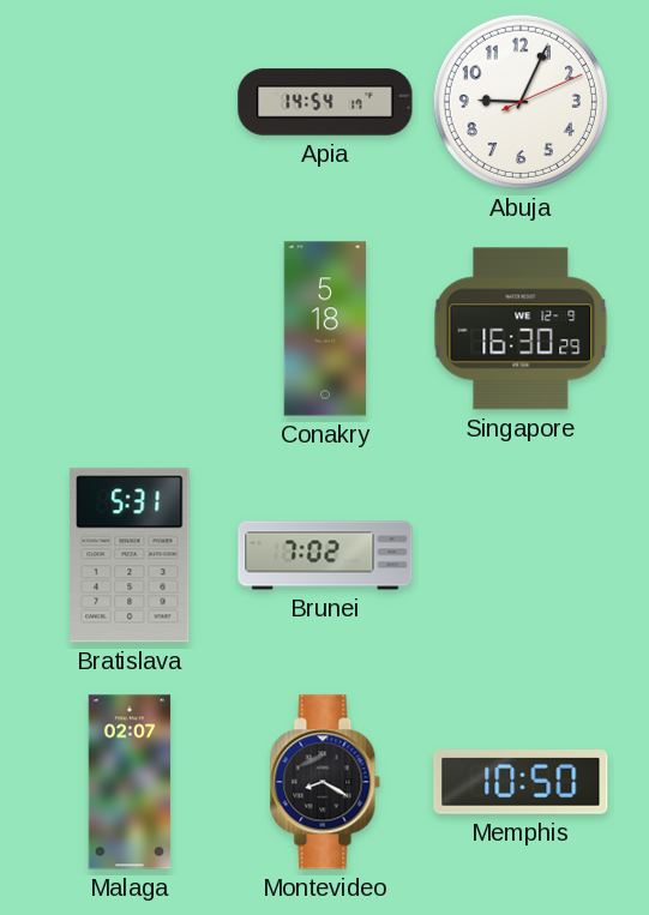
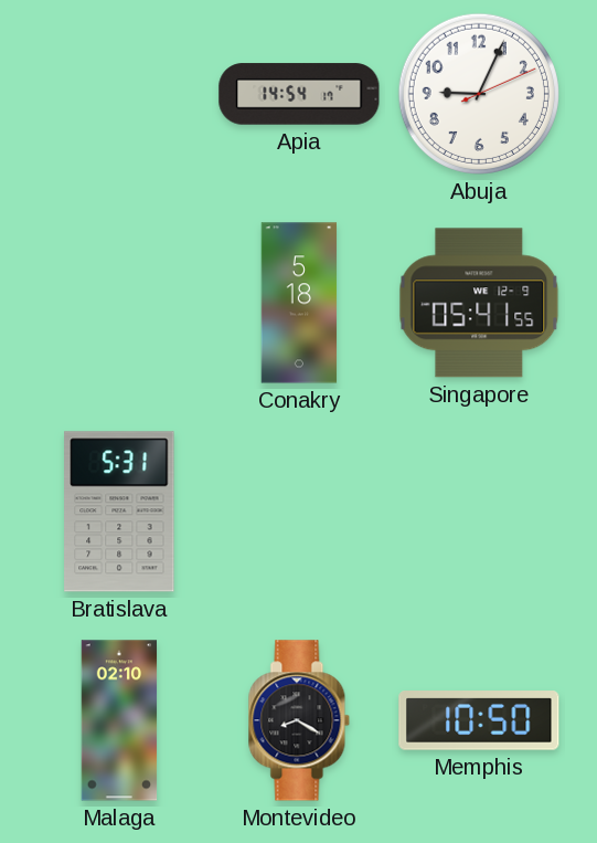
Singapore: 16:30 -> 05:41
Brunei: 7:02 -> none
Malaga: 02:07 -> 02:10
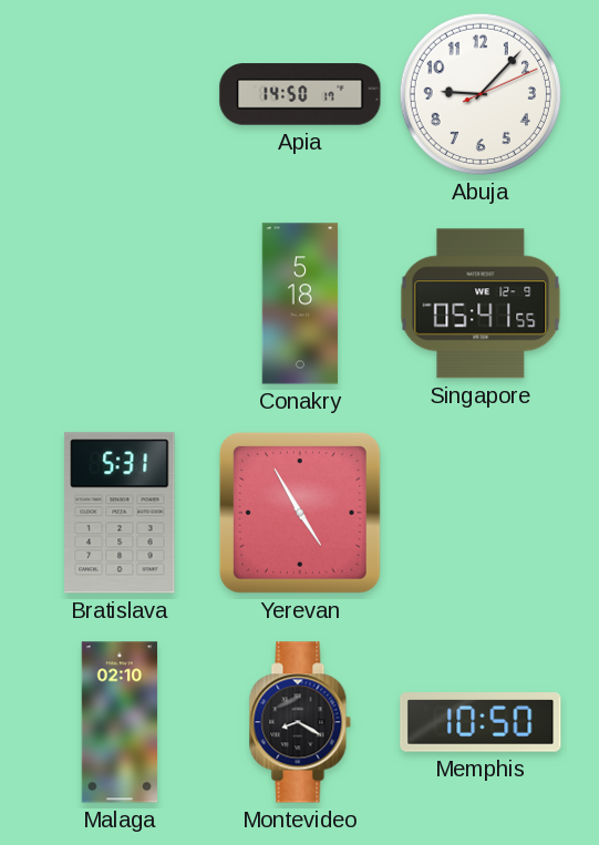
Apia: 14:54 -> 14:50
Abuja: 9:04 -> 9:07
Yerevan: none -> 4:55
